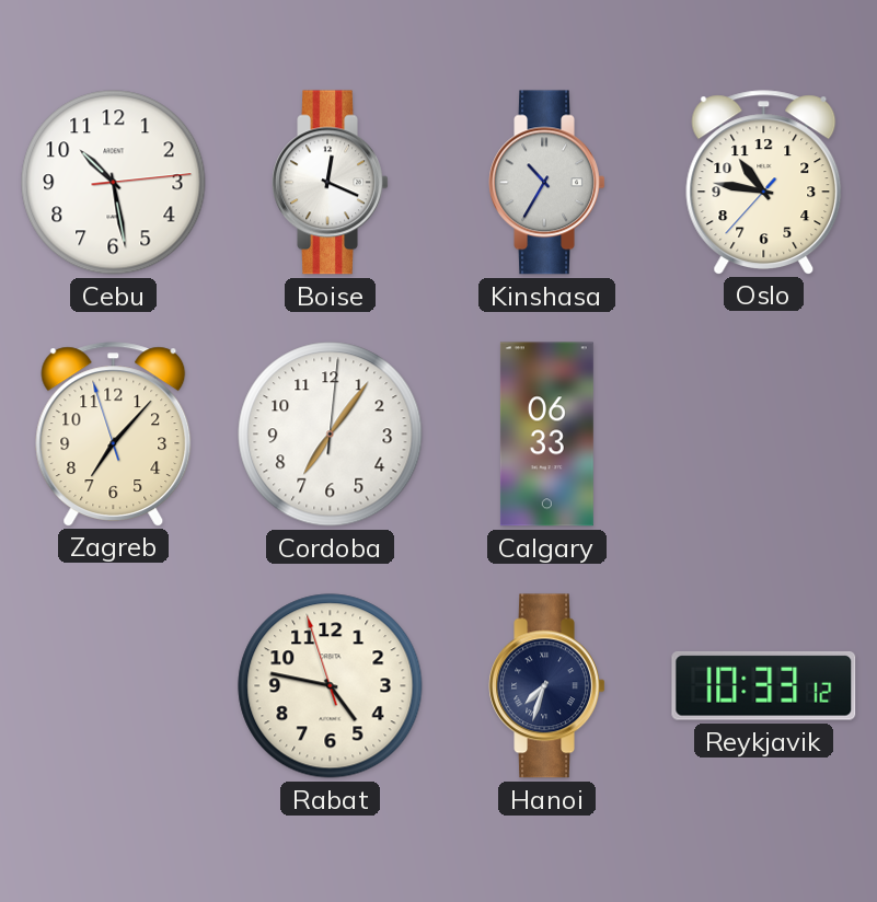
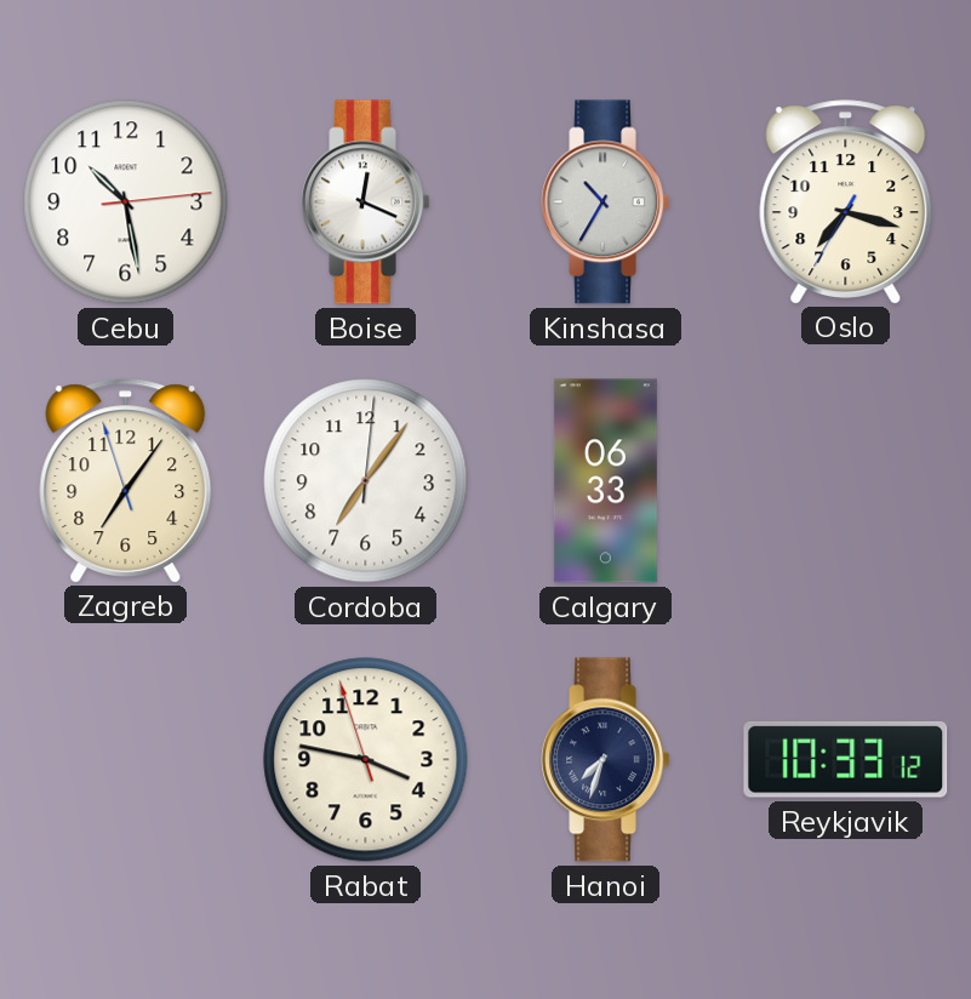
Oslo: 10:46 -> 7:17
Zagreb: 7:06 -> 7:05
Rabat: 4:46 -> 3:46
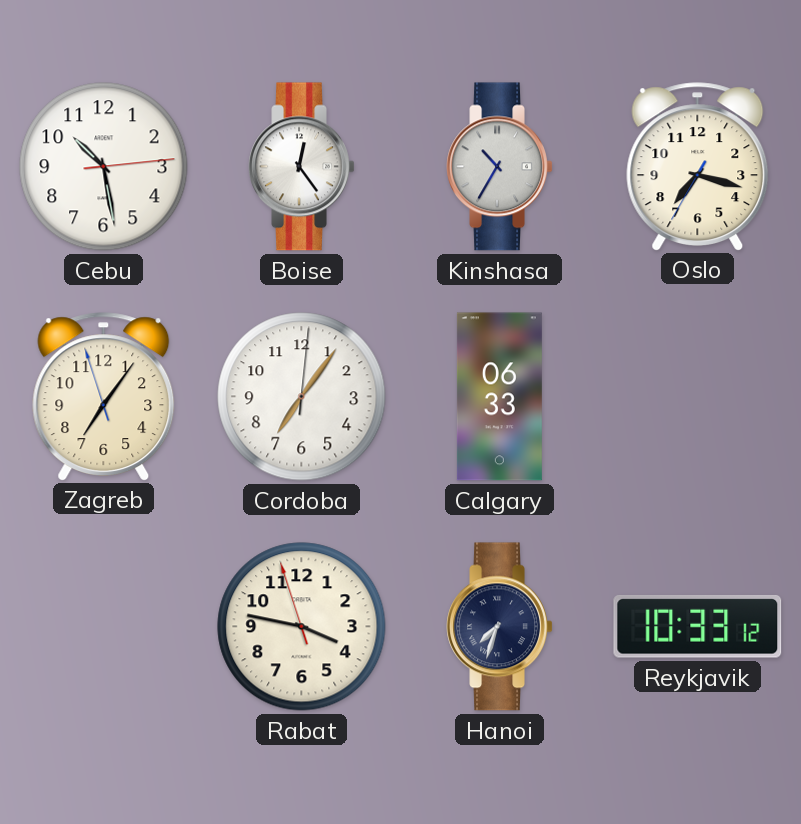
Boise: 12:19 -> 12:24
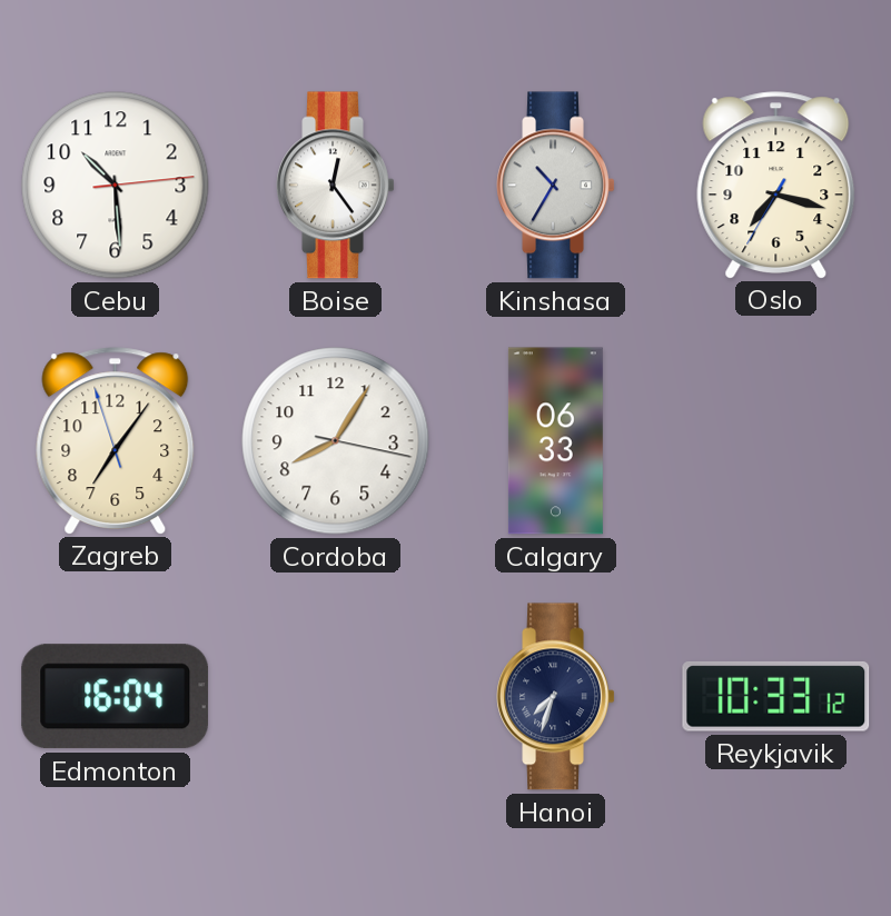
Cebu: 10:28 -> 10:29
Cordoba: 7:06 -> 8:05
Edmonton: none -> 16:04
Rabat: 3:46 -> none
